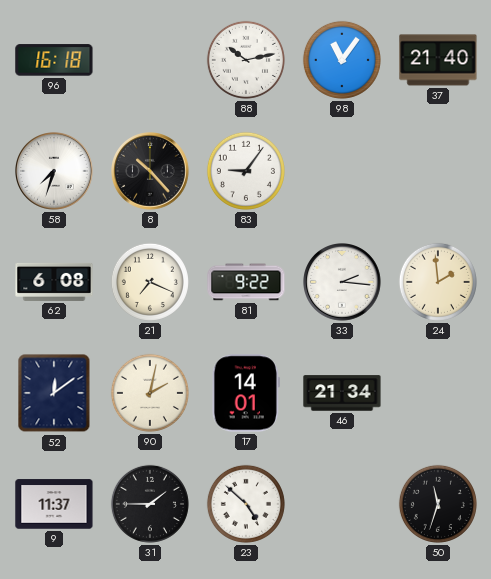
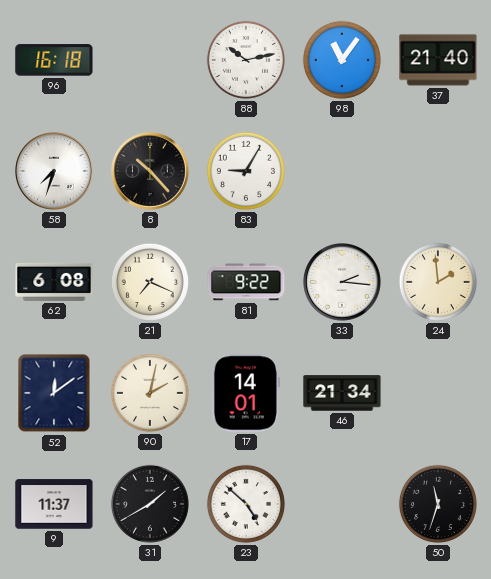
83: 9:06 -> 9:05
31: 1:45 -> 1:40
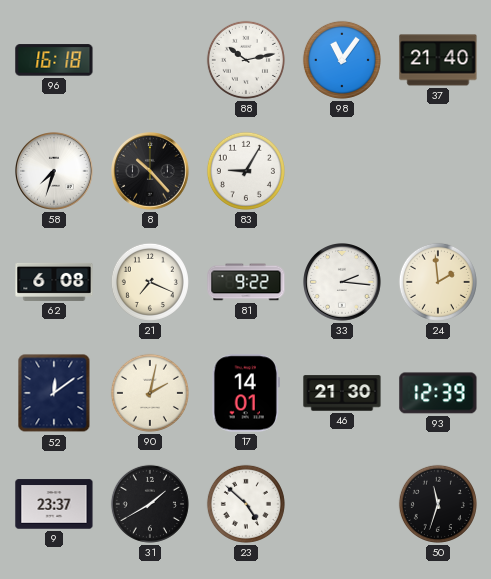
46: 21:34 -> 21:30
93: none -> 12:39
9: 11:37 -> 23:37
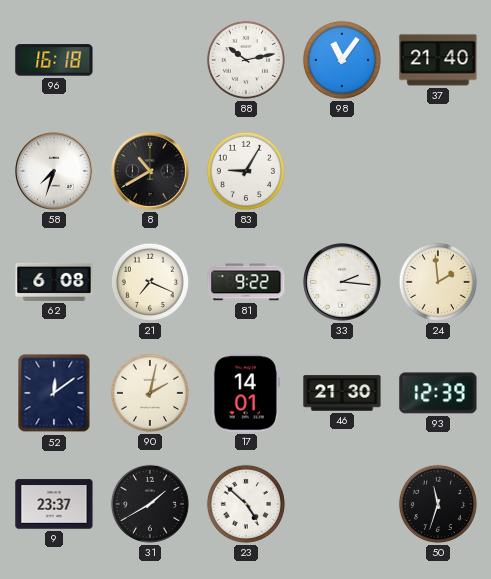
8: 10:23 -> 10:40
